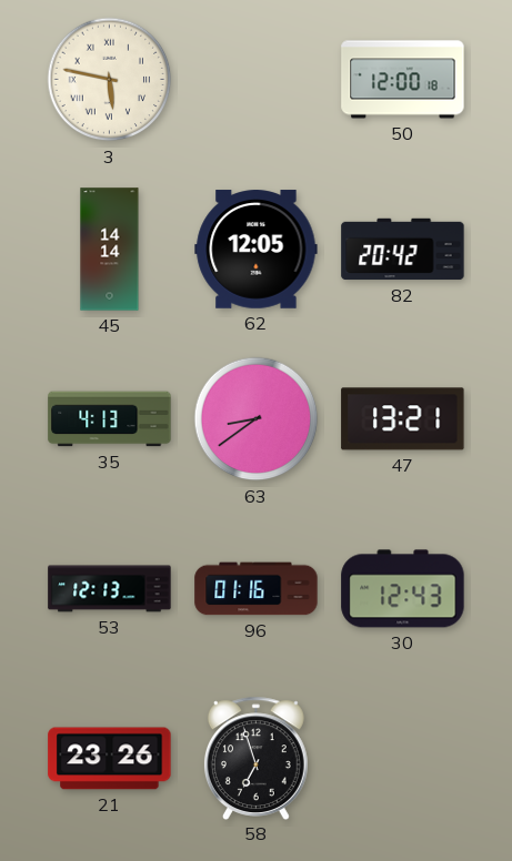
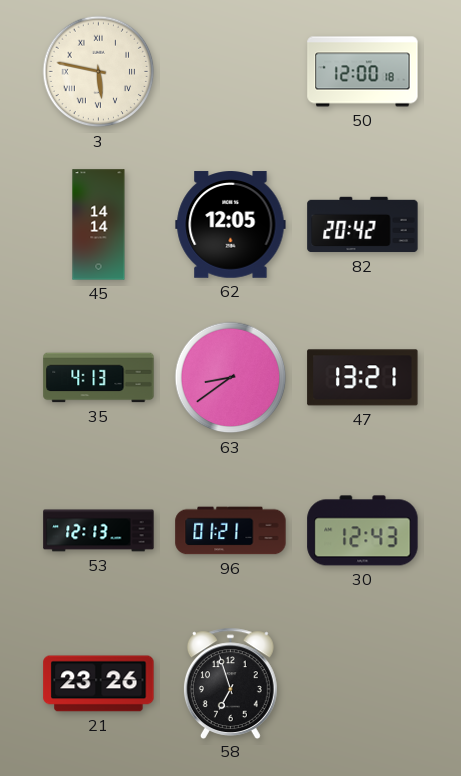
96: 01:16 -> 01:21
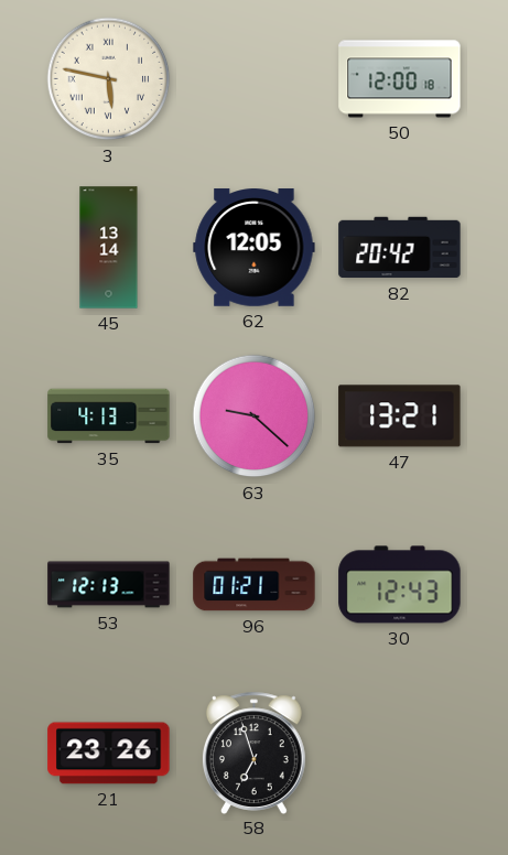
45: 14:14 -> 13:14
63: 8:39 -> 9:22
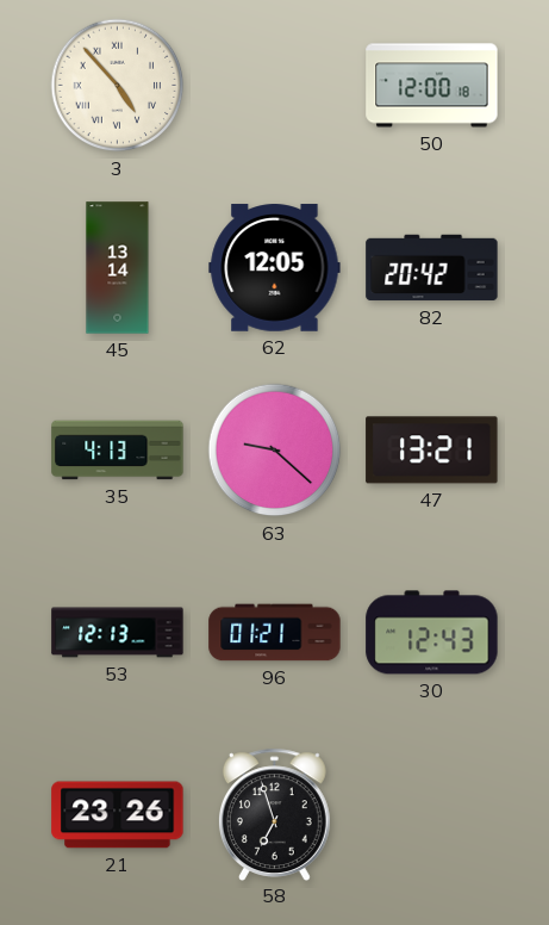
3: 5:47 -> 4:53
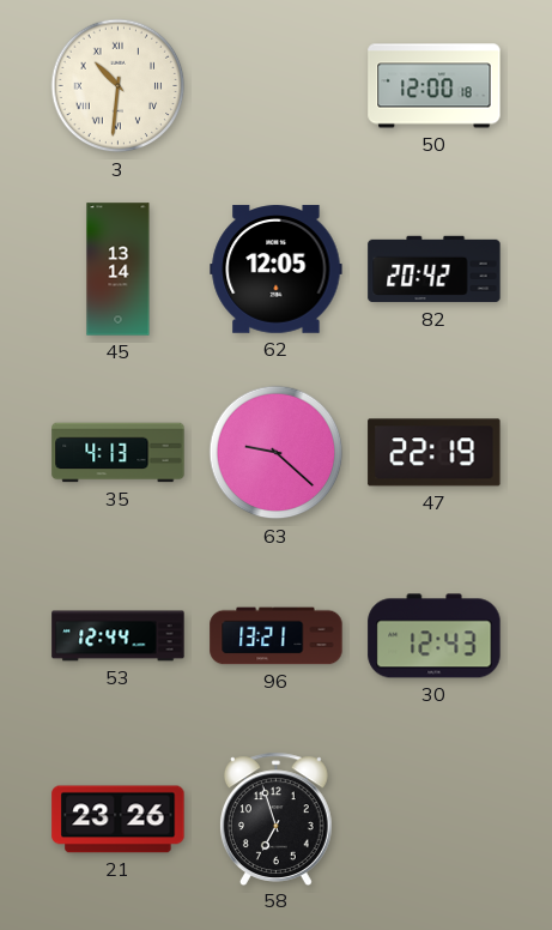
3: 4:53 -> 10:31
47: 13:21 -> 22:19
53: 12:13 -> 12:44
96: 01:21 -> 13:21
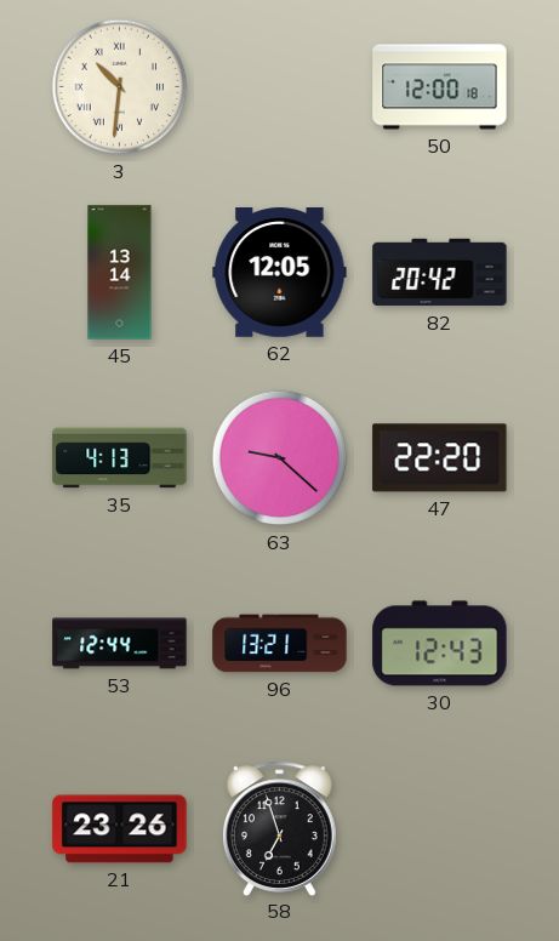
47: 22:19 -> 22:20
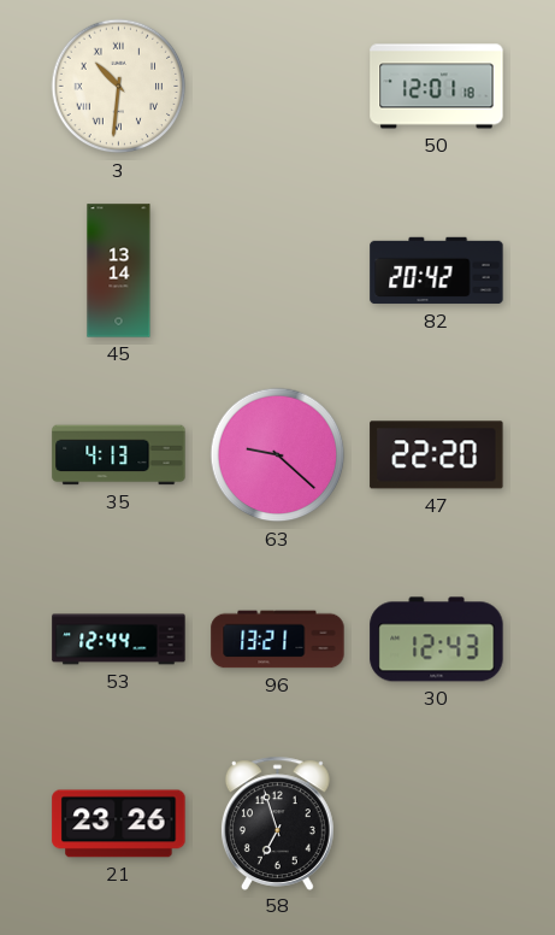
50: 12:00 -> 12:01
62: 12:05 -> none
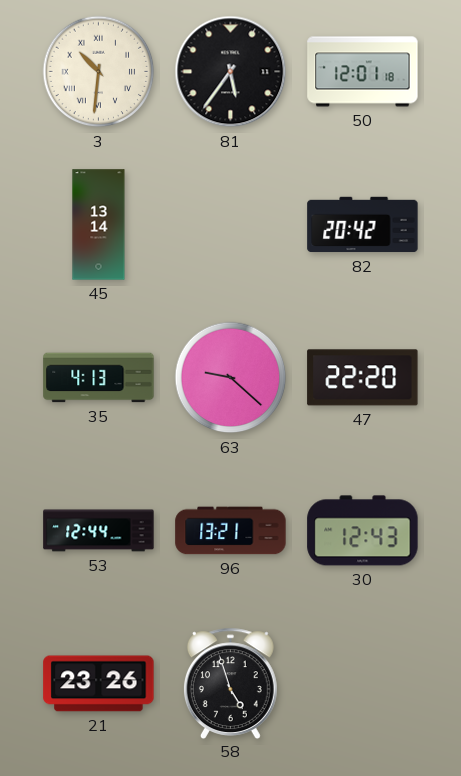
81: none -> 5:36
58: 6:57 -> 4:57
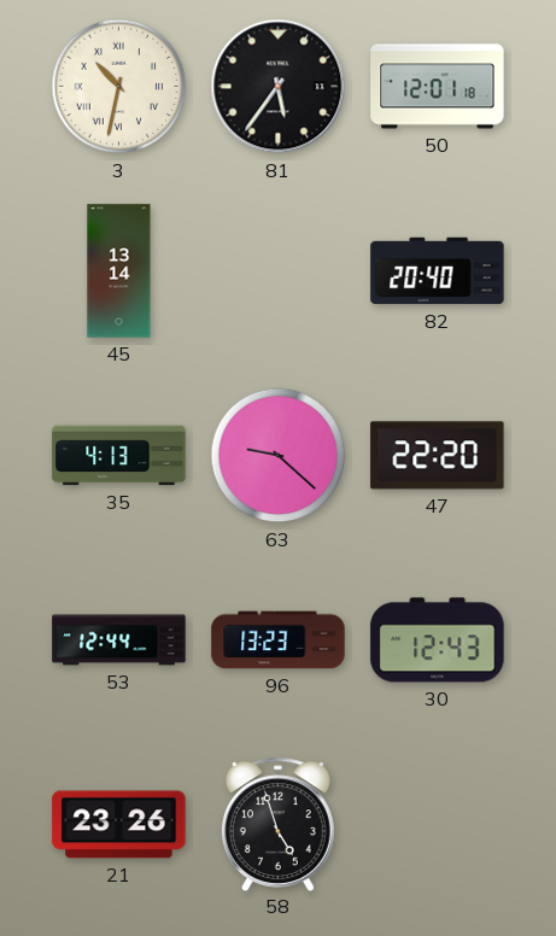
3: 10:31 -> 10:32
82: 20:42 -> 20:40
96: 13:21 -> 13:23
